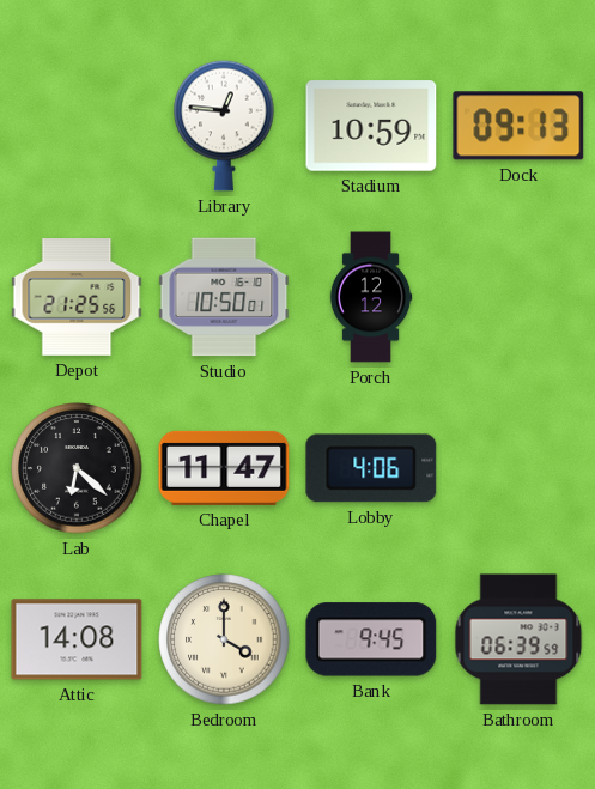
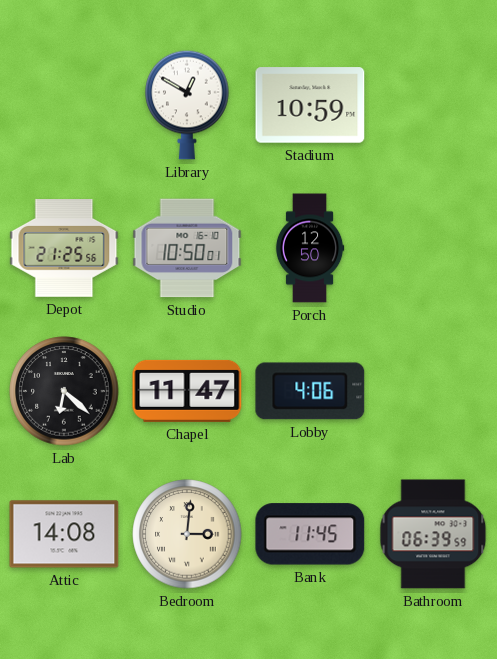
Library: 12:46 -> 12:50
Dock: 09:13 -> none
Porch: 12:12 -> 12:50
Bedroom: 4:00 -> 3:01
Bank: 9:45 -> 11:45
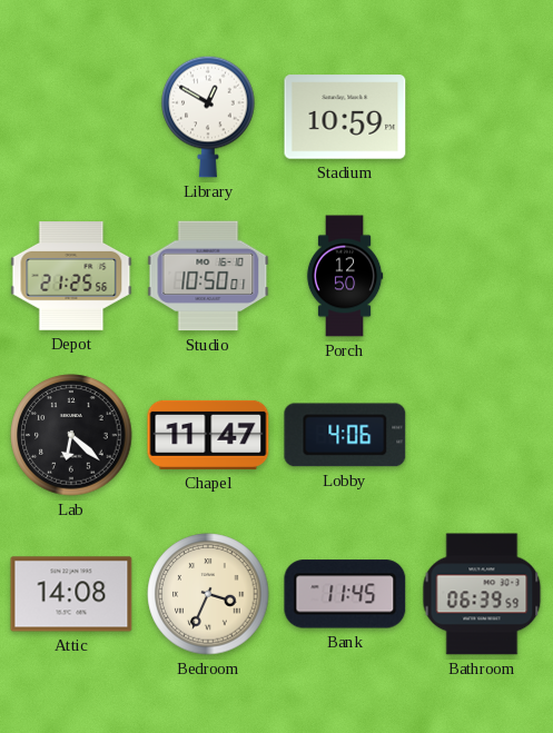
Bedroom: 3:01 -> 3:34
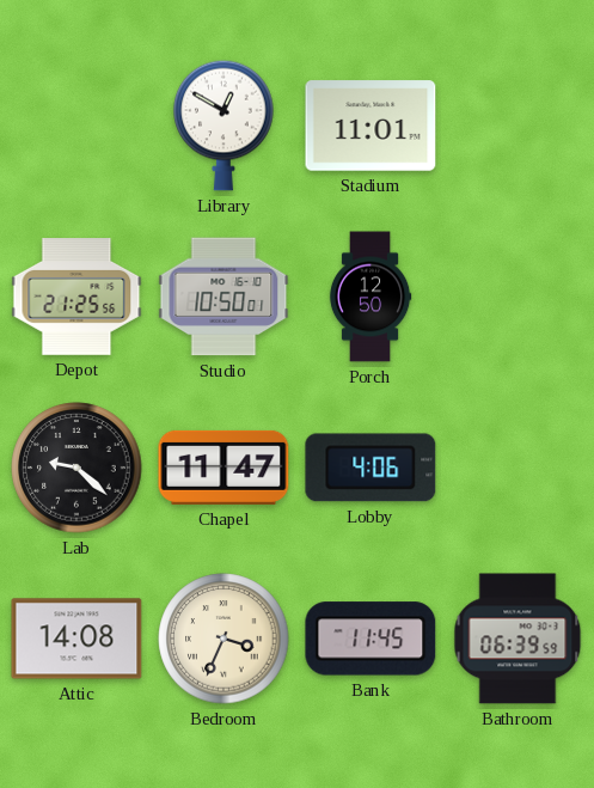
Stadium: 10:59 -> 11:01
Lab: 6:22 -> 9:22
